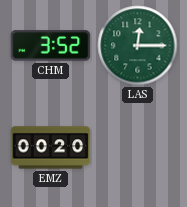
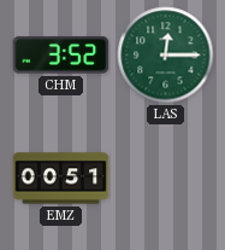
EMZ: 00:20 -> 00:51
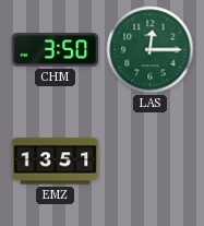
CHM: 3:52 -> 3:50
EMZ: 00:51 -> 13:51
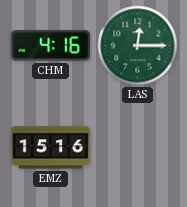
CHM: 3:50 -> 4:16
EMZ: 13:51 -> 15:16
